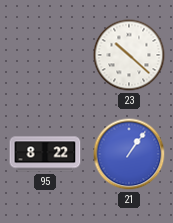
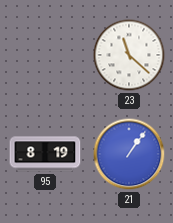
23: 10:22 -> 11:22
95: 8:22 -> 8:19
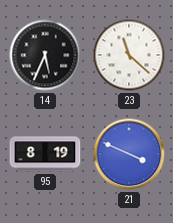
14: none -> 5:34
21: 1:06 -> 3:49
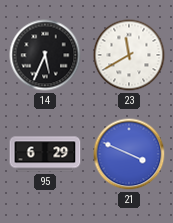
23: 11:22 -> 11:40
95: 8:19 -> 6:29
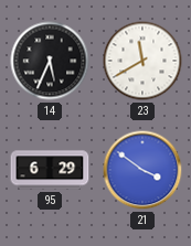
21: 3:49 -> 3:51
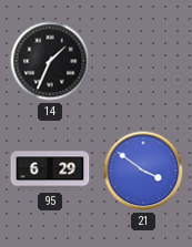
14: 5:34 -> 1:34
23: 11:40 -> none
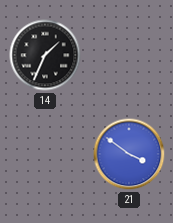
95: 6:29 -> none
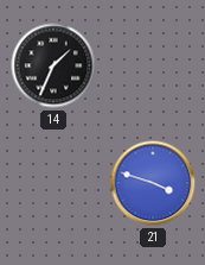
21: 3:51 -> 3:48
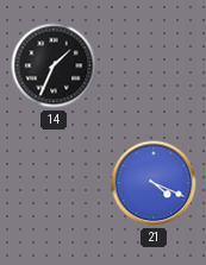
21: 3:48 -> 4:19
